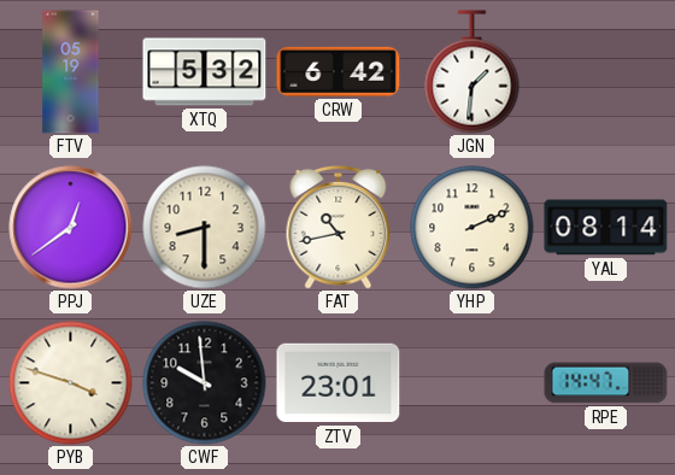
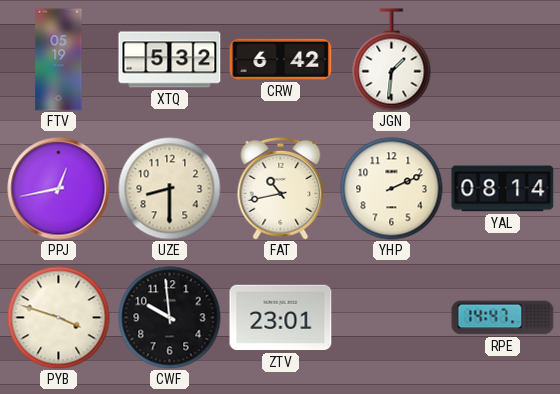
PPJ: 12:39 -> 12:43
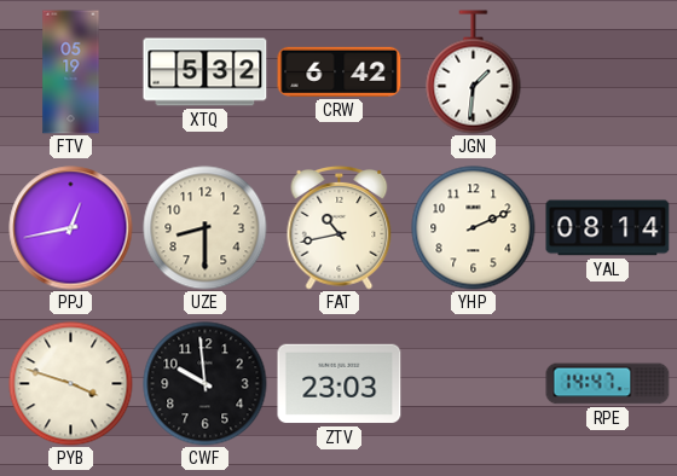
ZTV: 23:01 -> 23:03
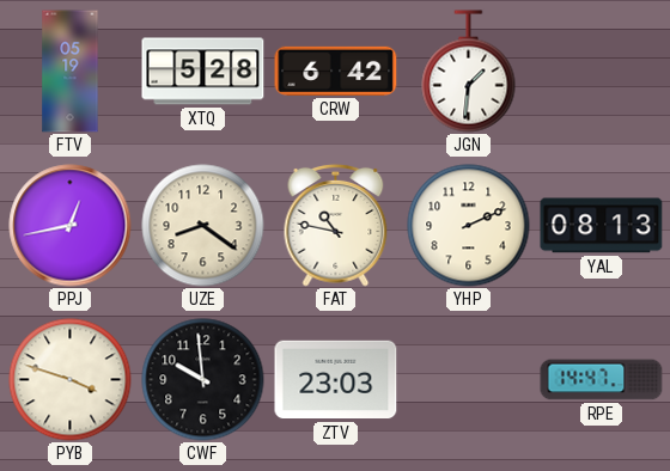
XTQ: 5:32 -> 5:28
UZE: 8:30 -> 8:21
FAT: 10:43 -> 10:47
YAL: 08:14 -> 08:13
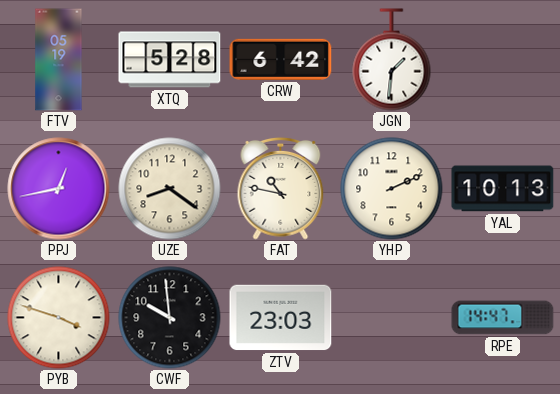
YAL: 08:13 -> 10:13
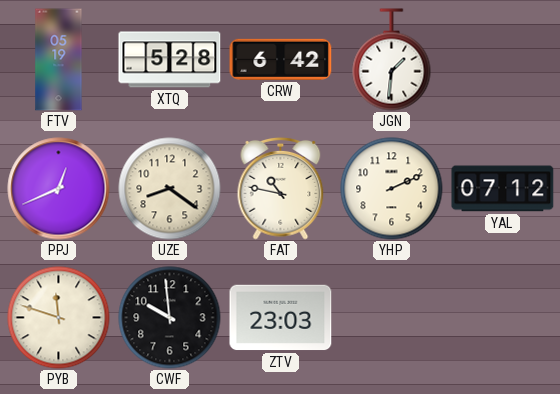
PPJ: 12:43 -> 12:41
YAL: 10:13 -> 07:12
PYB: 3:48 -> 11:48
RPE: 14:47 -> none
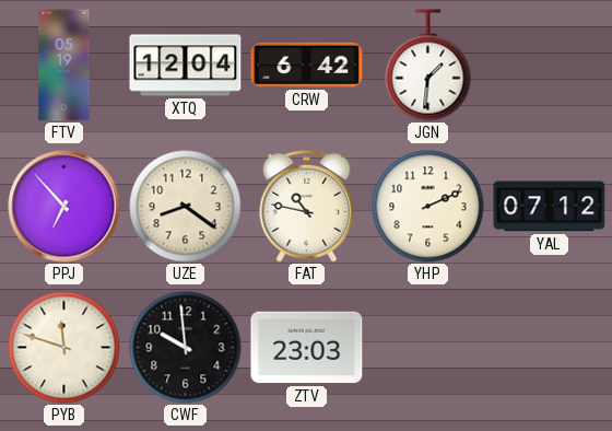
XTQ: 5:28 -> 12:04
PPJ: 12:41 -> 6:53
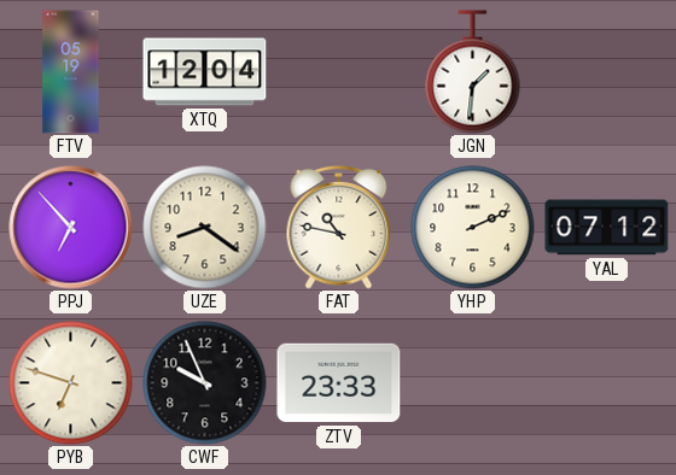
CRW: 6:42 -> none
PYB: 11:48 -> 6:48
CWF: 9:59 -> 9:56
ZTV: 23:03 -> 23:33
